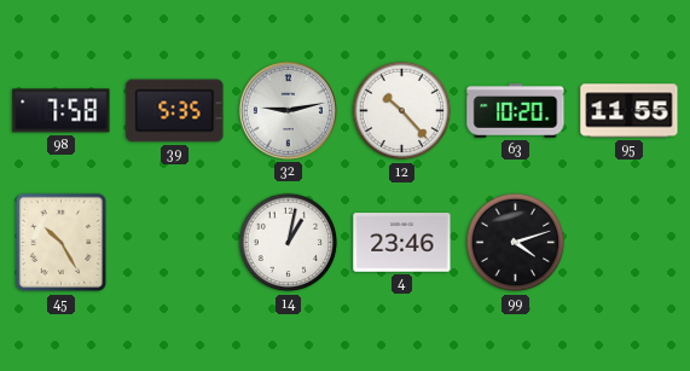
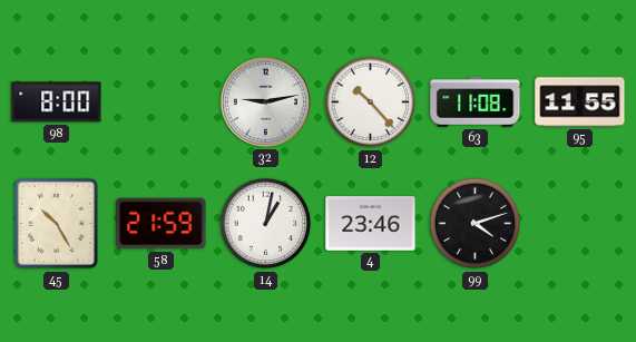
98: 7:58 -> 8:00
39: 5:35 -> none
63: 10:20 -> 11:08
58: none -> 21:59
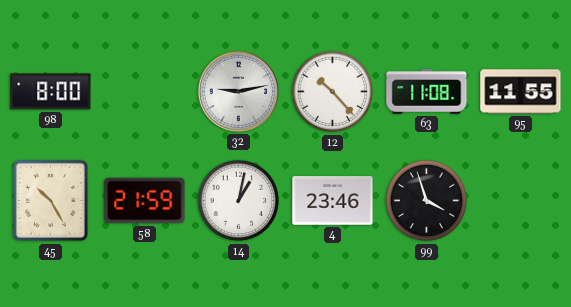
99: 4:12 -> 3:57
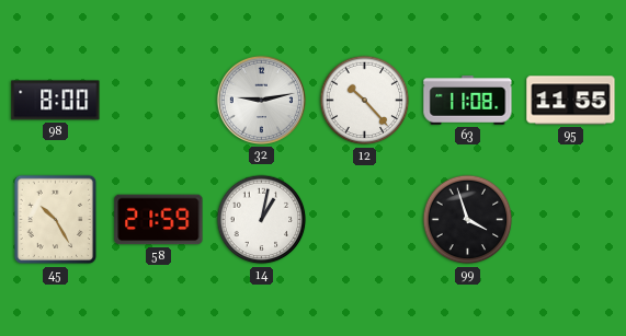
4: 23:46 -> none
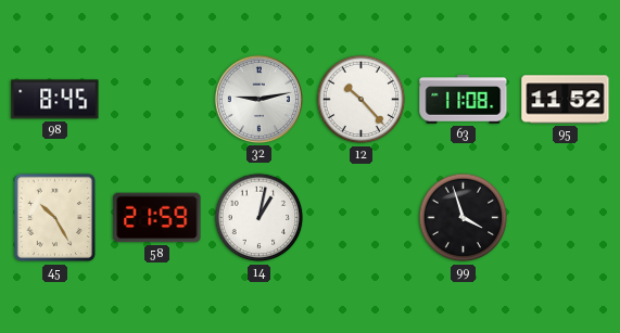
98: 8:00 -> 8:45
95: 11:55 -> 11:52
